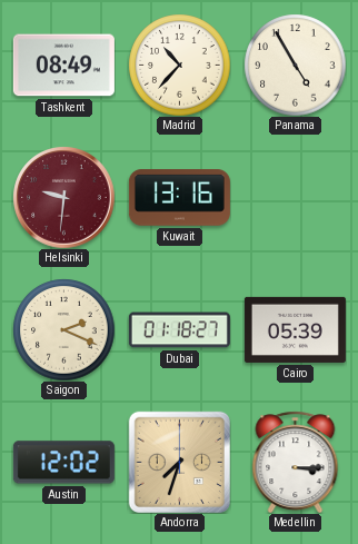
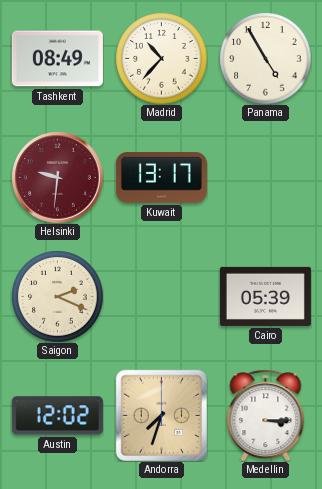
Kuwait: 13:16 -> 13:17
Dubai: 01:18 -> none
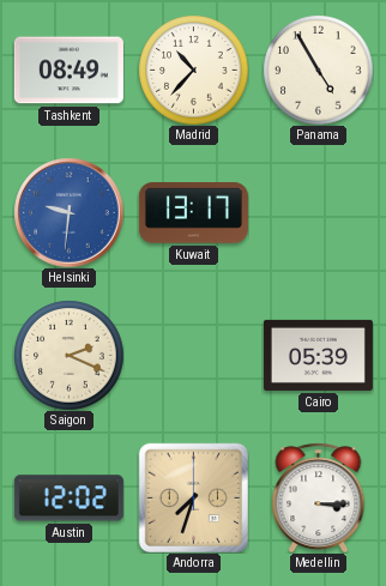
Helsinki dial: burgundy -> blue
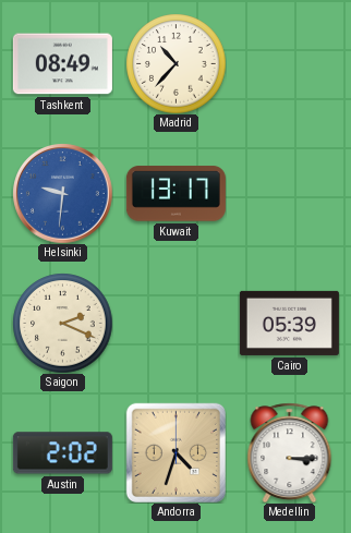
Panama: 4:55 -> none
Austin: 12:02 -> 2:02
Andorra: 7:33 -> 4:33
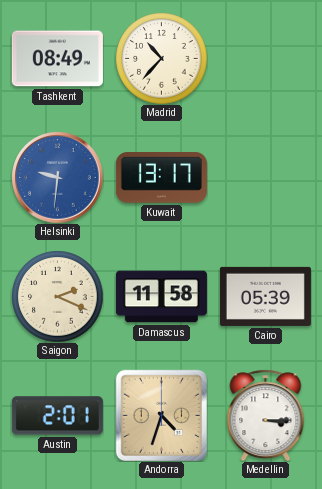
Damascus: none -> 11:58
Austin: 2:02 -> 2:01
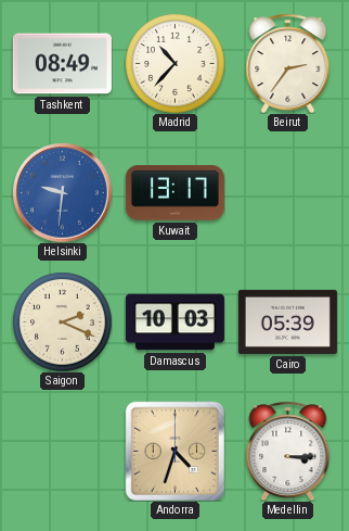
Beirut: none -> 2:36
Damascus: 11:58 -> 10:03
Austin: 2:01 -> none
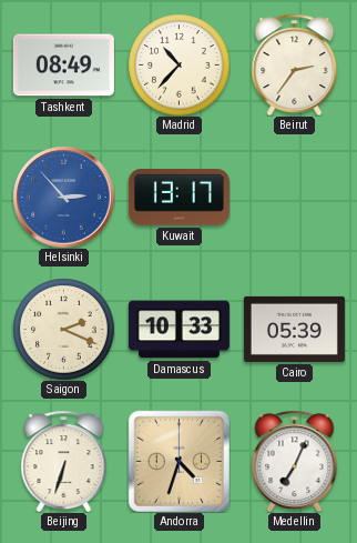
Helsinki: 9:31 -> 2:53
Damascus: 10:03 -> 10:33
Beijing: none -> 6:33
Medellin: 3:15 -> 7:04
